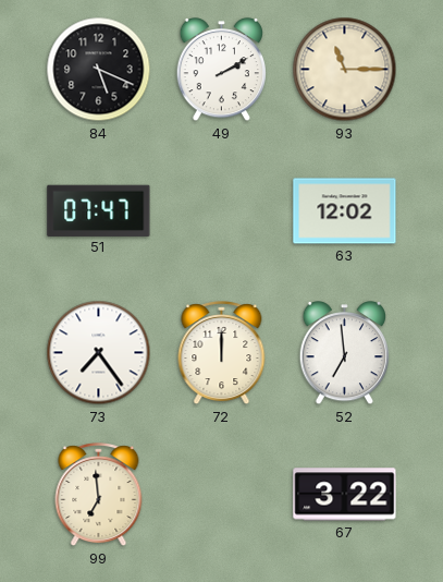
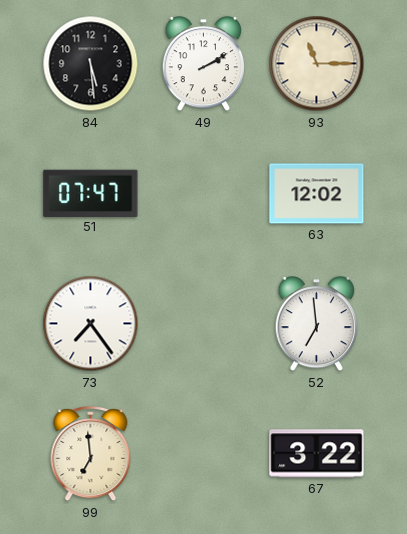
84: 5:19 -> 5:29
72: 12:00 -> none
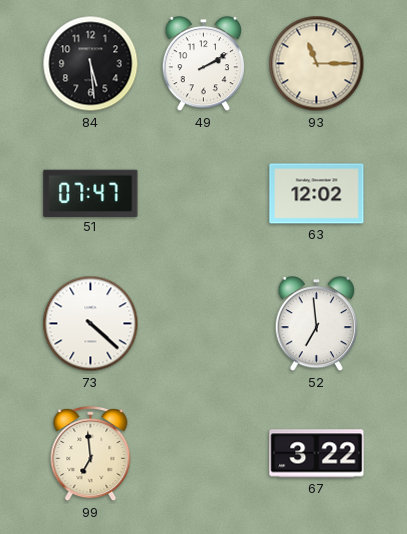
73: 7:24 -> 4:22
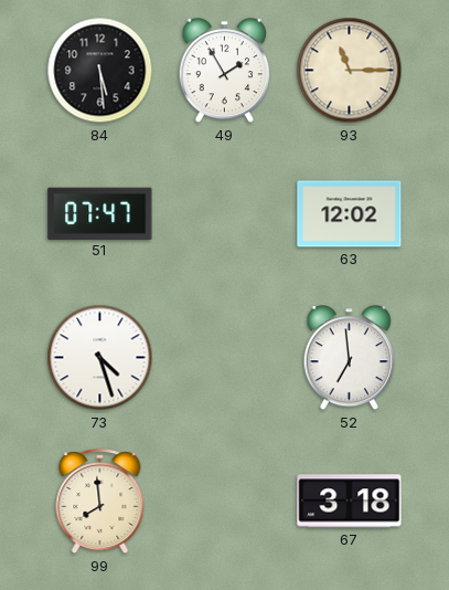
49: 2:10 -> 1:55
73: 4:22 -> 4:27
99: 6:59 -> 7:59
67: 3:22 -> 3:18
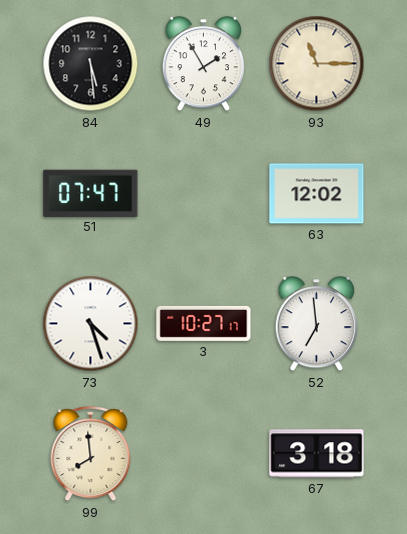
3: none -> 10:27
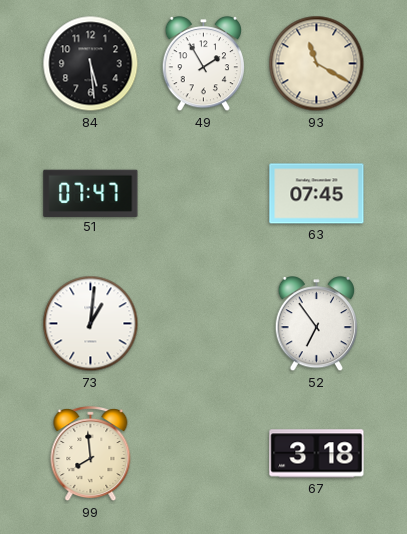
93: 11:15 -> 11:20
63: 12:02 -> 07:45
73: 4:27 -> 1:01
3: 10:27 -> none
52: 6:59 -> 6:54
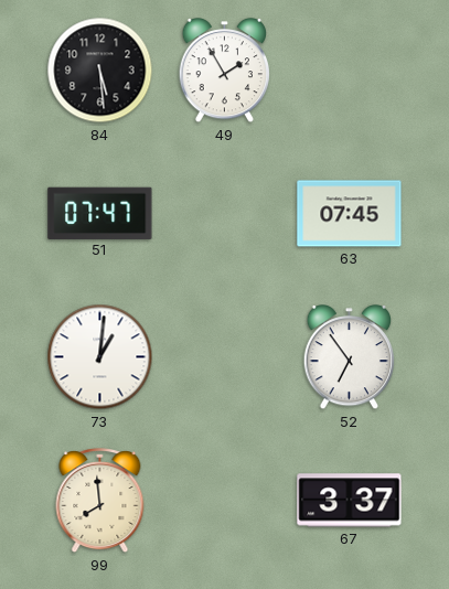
93: 11:20 -> none
67: 3:18 -> 3:37
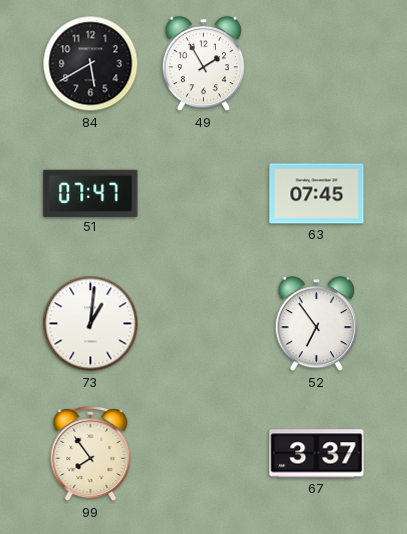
84: 5:29 -> 5:40
99: 7:59 -> 7:54
